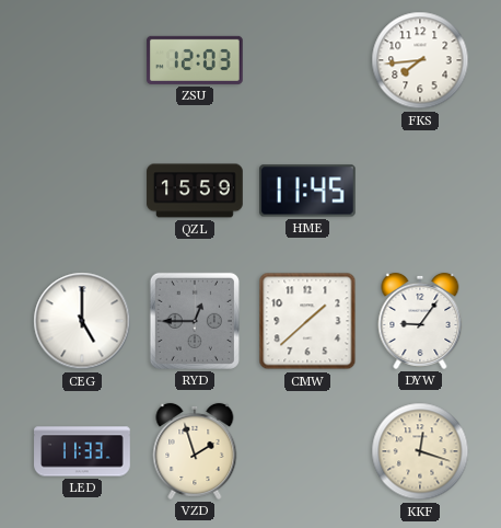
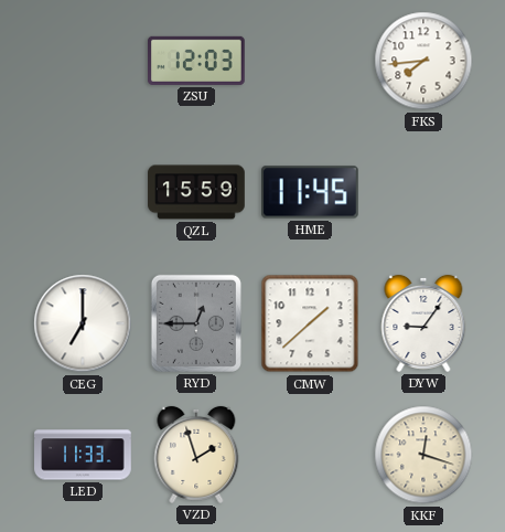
CEG: 5:00 -> 7:00
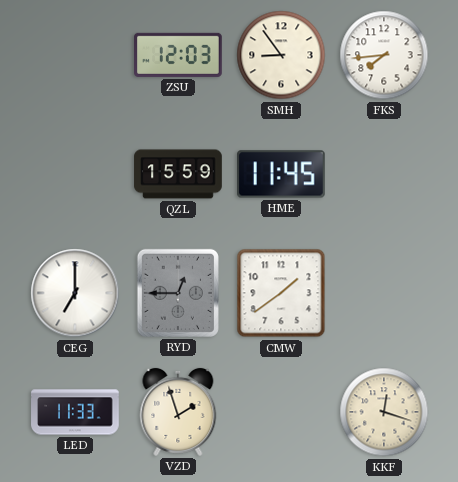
SMH: none -> 8:54
CMW: 1:38 -> 1:39
DYW: 9:06 -> none
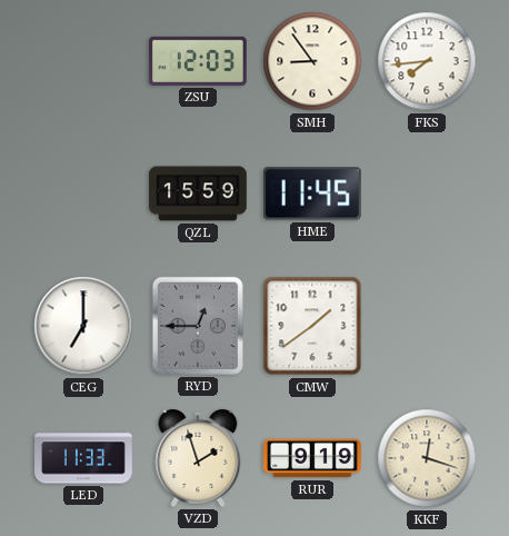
RUR: none -> 9:19
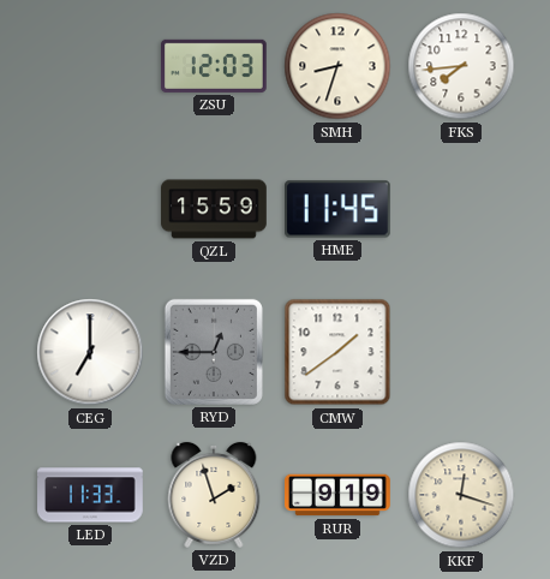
SMH: 8:54 -> 8:33
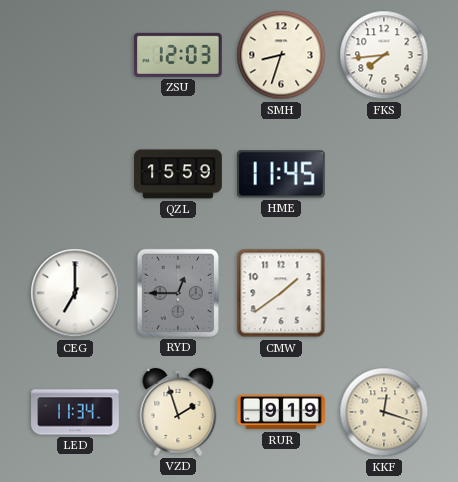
LED: 11:33 -> 11:34
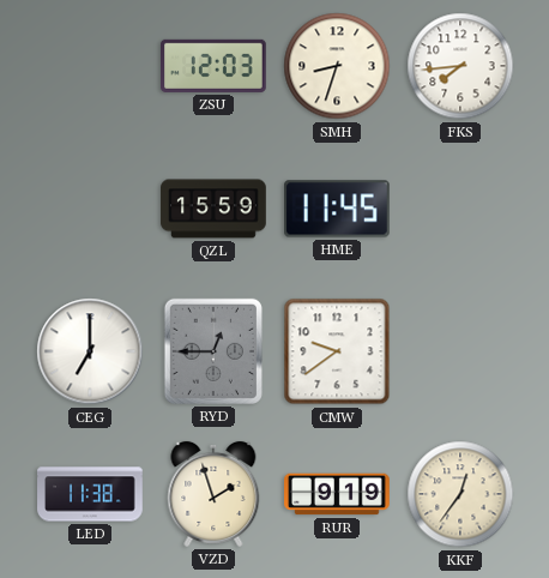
CMW: 1:39 -> 9:39
LED: 11:34 -> 11:38
KKF: 12:18 -> 12:36
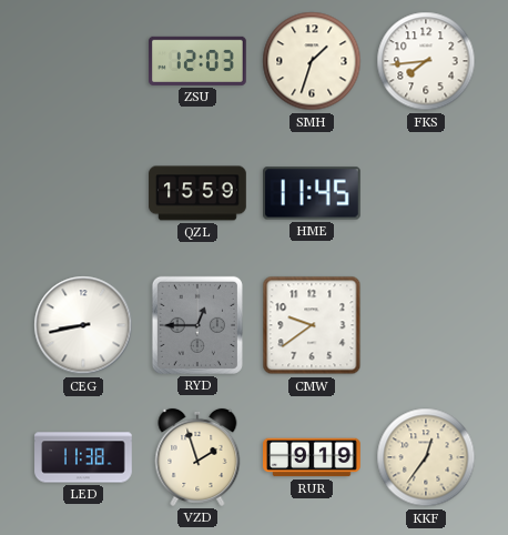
SMH: 8:33 -> 1:33
CEG: 7:00 -> 8:43
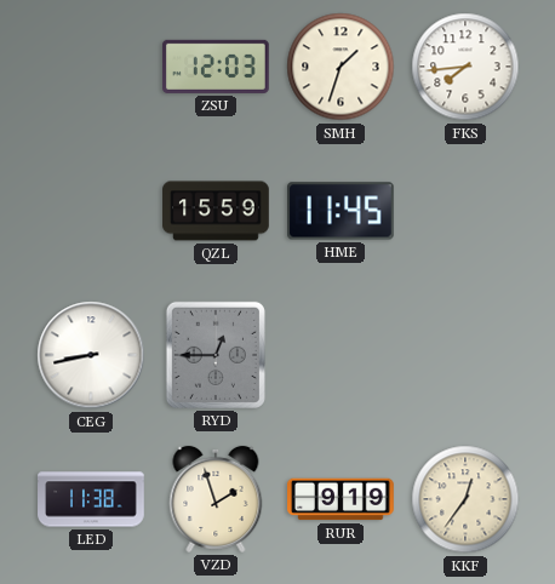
CMW: 9:39 -> none
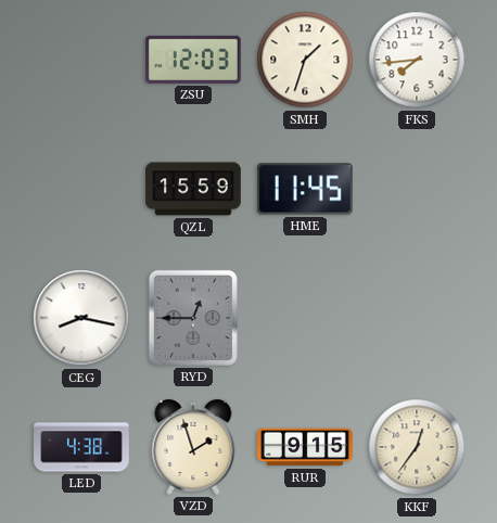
CEG: 8:43 -> 8:17
LED: 11:38 -> 4:38
RUR: 9:19 -> 9:15
